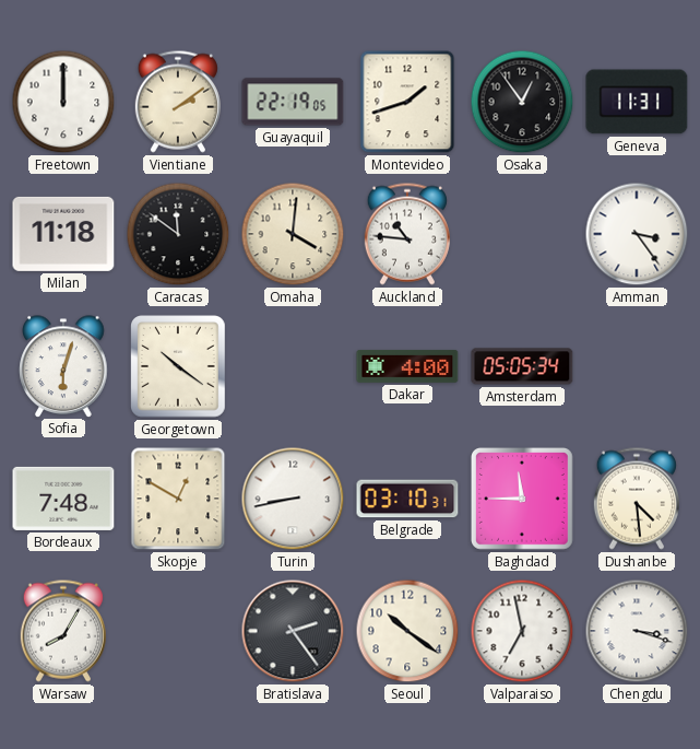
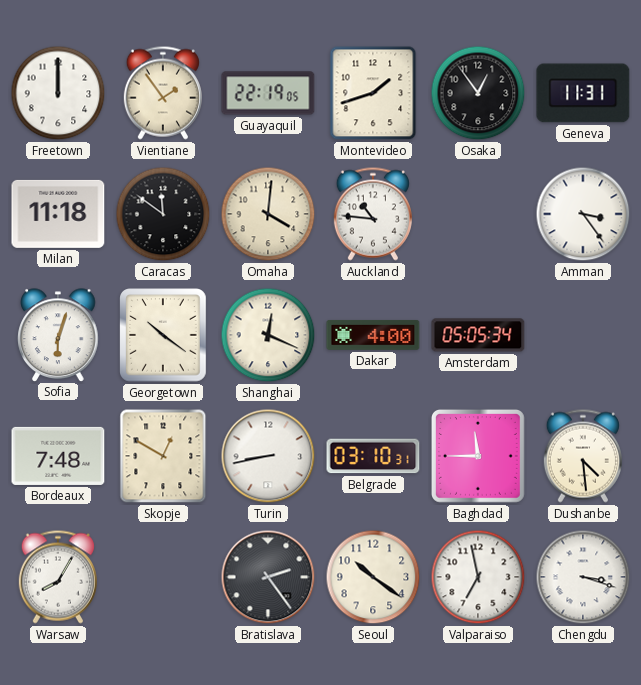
Vientiane: 2:09 -> 1:54
Shanghai: none -> 12:19
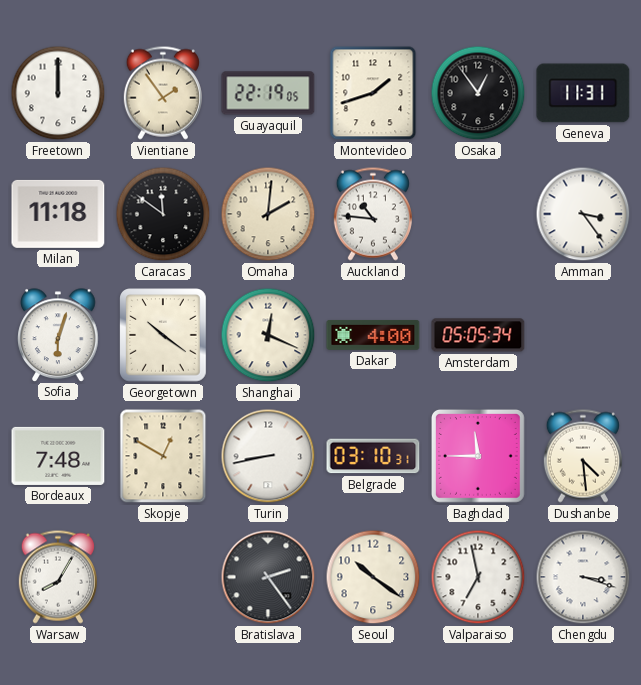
Omaha: 4:01 -> 2:01
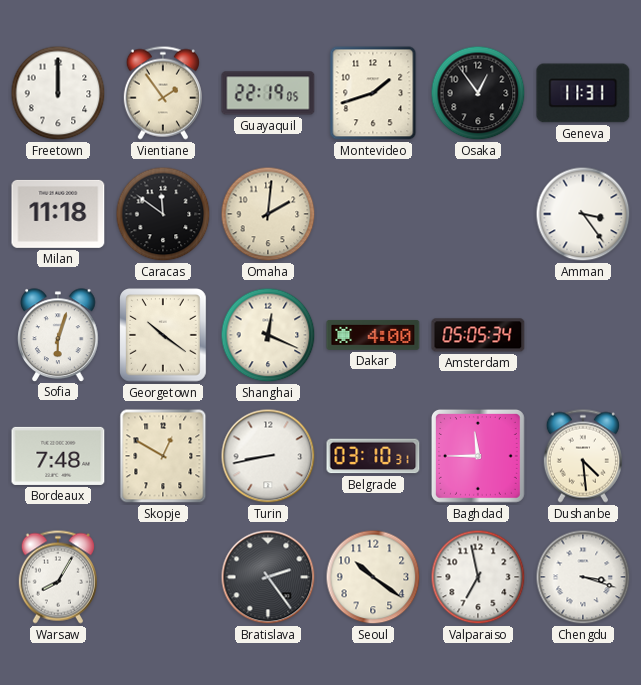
Auckland: 10:46 -> none
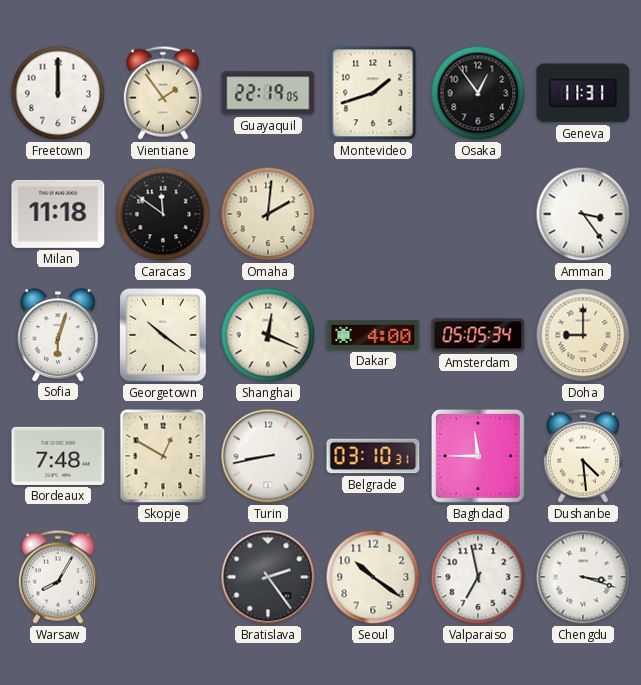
Doha: none -> 9:00
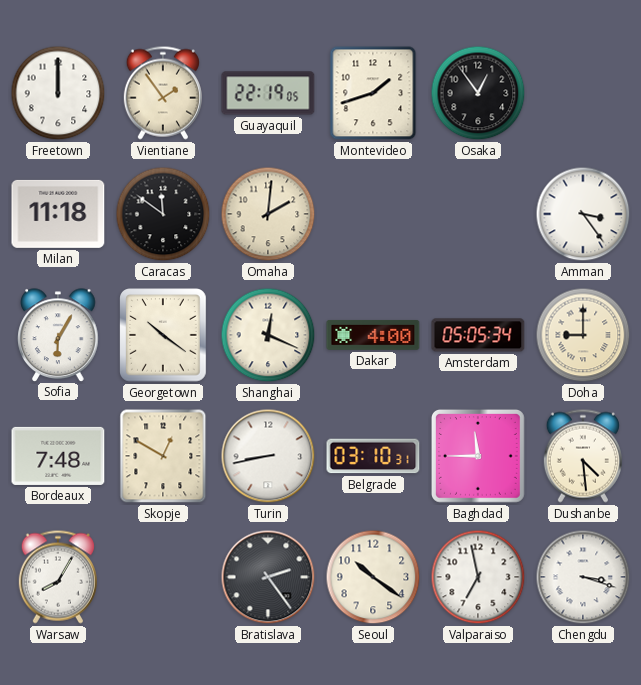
Geneva: 11:31 -> none
Sofia: 6:03 -> 6:05
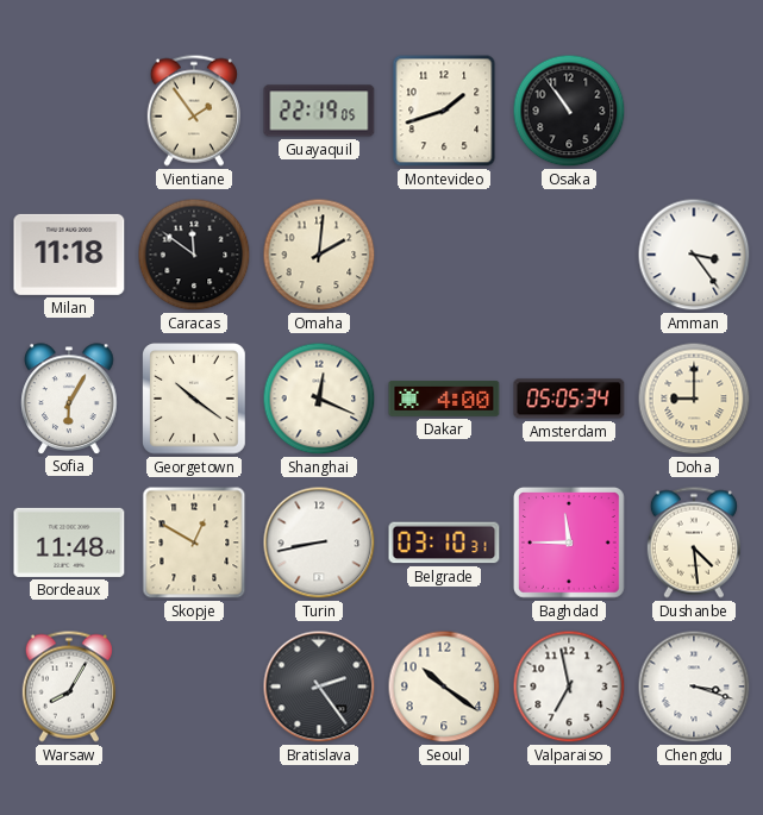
Freetown: 12:00 -> none
Osaka: 12:54 -> 10:54
Bordeaux: 7:48 -> 11:48
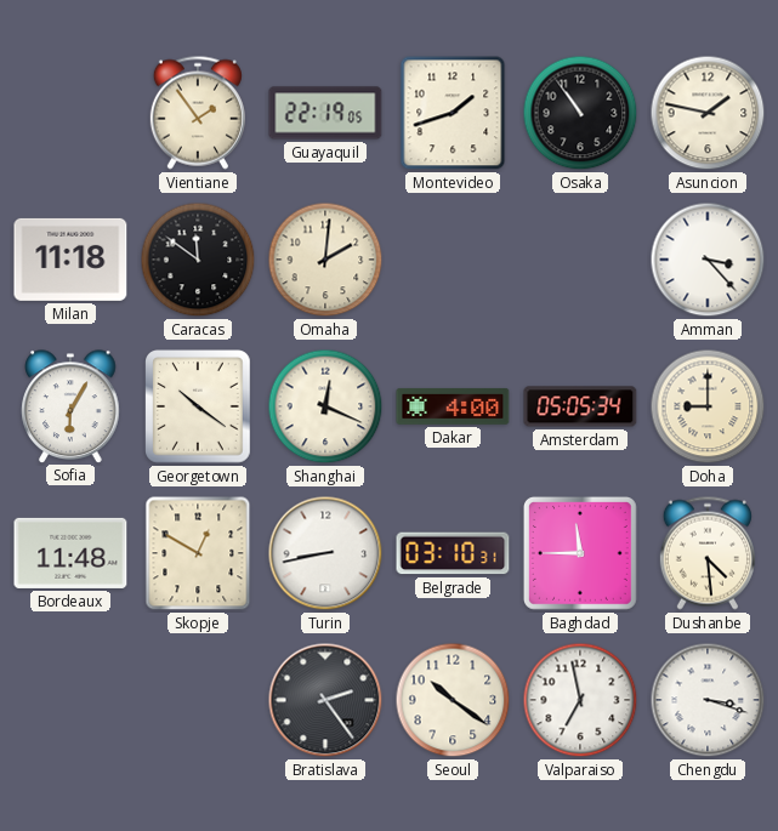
Asuncion: none -> 1:47
Amman: 3:24 -> 3:23
Warsaw: 8:05 -> none
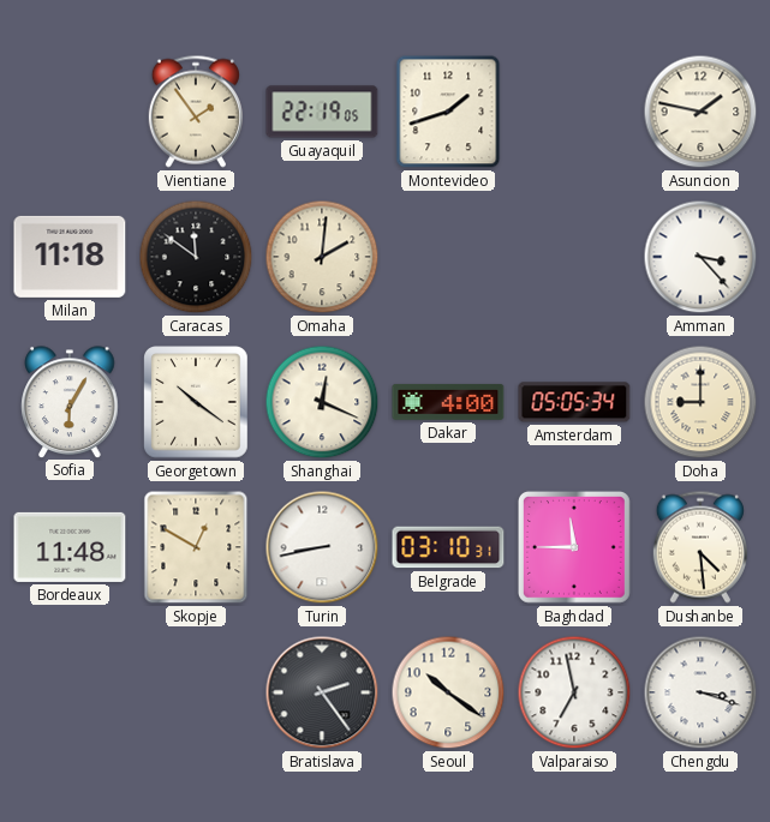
Osaka: 10:54 -> none
